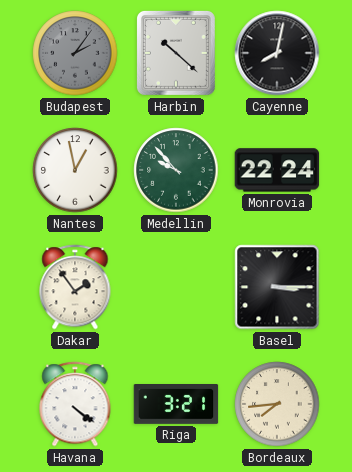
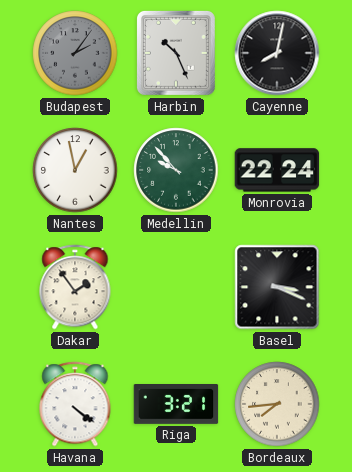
Harbin: 10:22 -> 10:26
Basel: 3:15 -> 3:19
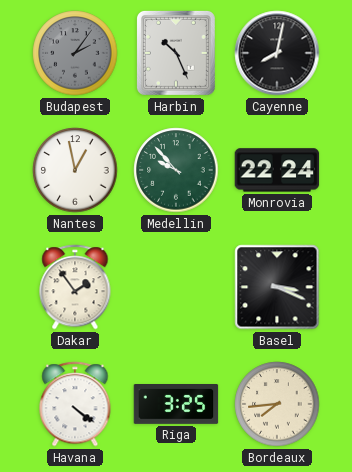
Riga: 3:21 -> 3:25
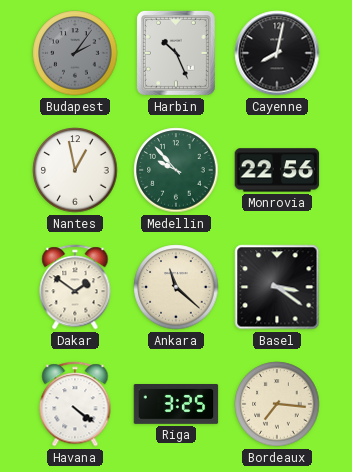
Monrovia: 22:24 -> 22:56
Dakar: 1:54 -> 1:51
Ankara: none -> 11:22
Basel: 3:19 -> 3:21
Bordeaux: 7:44 -> 7:16
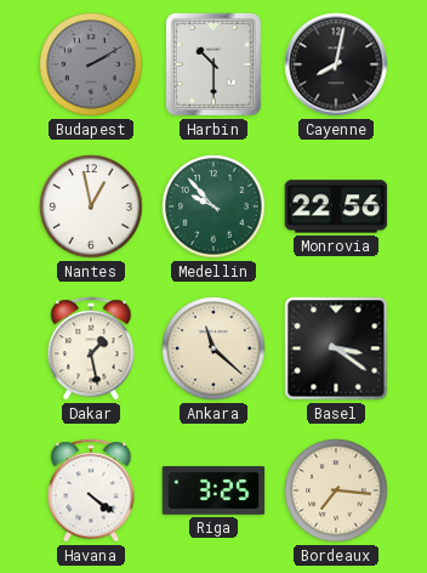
Budapest: 2:06 -> 2:10
Harbin: 10:26 -> 10:30
Dakar: 1:51 -> 1:28
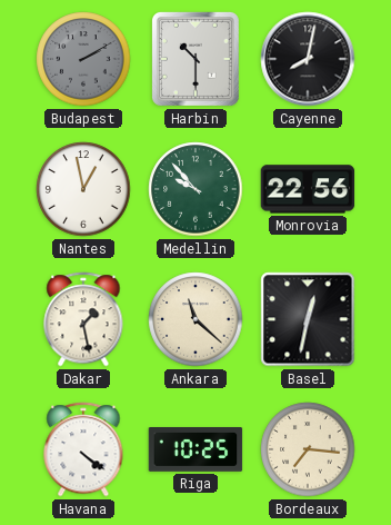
Basel: 3:21 -> 12:32
Riga: 3:25 -> 10:25
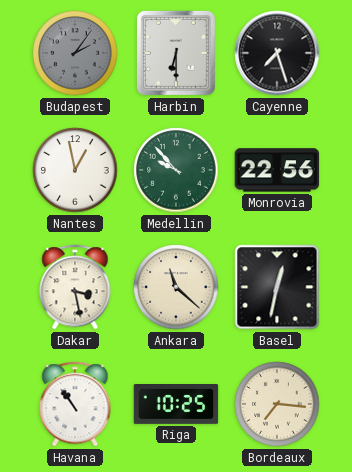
Budapest: 2:10 -> 2:06
Harbin: 10:30 -> 6:30
Cayenne: 8:02 -> 7:27
Dakar: 1:28 -> 3:28
Havana: 4:21 -> 10:54
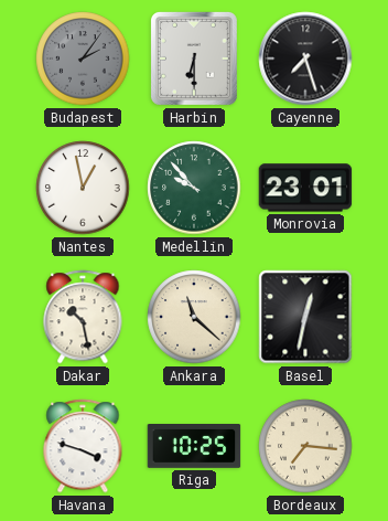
Monrovia: 22:56 -> 23:01
Dakar: 3:28 -> 10:28
Havana: 10:54 -> 3:48
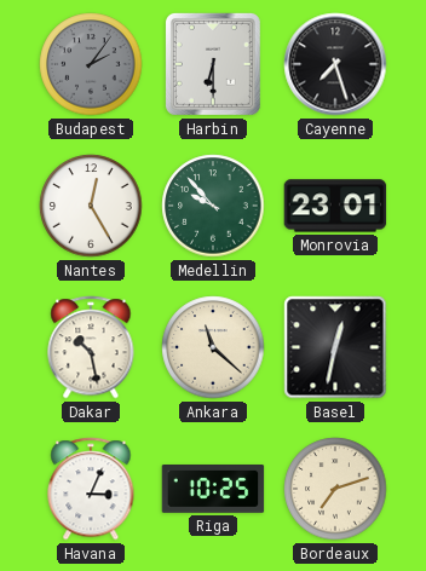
Nantes: 12:58 -> 12:25
Havana: 3:48 -> 3:04
Bordeaux: 7:16 -> 7:12
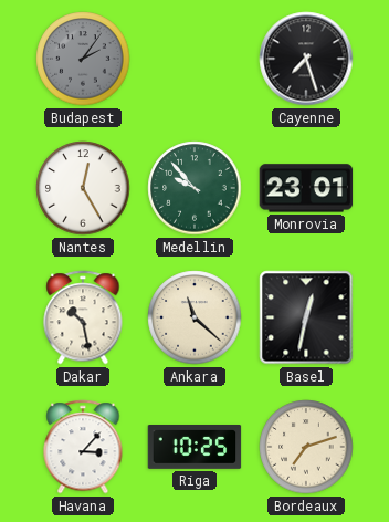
Harbin: 6:30 -> none
Havana: 3:04 -> 3:07
